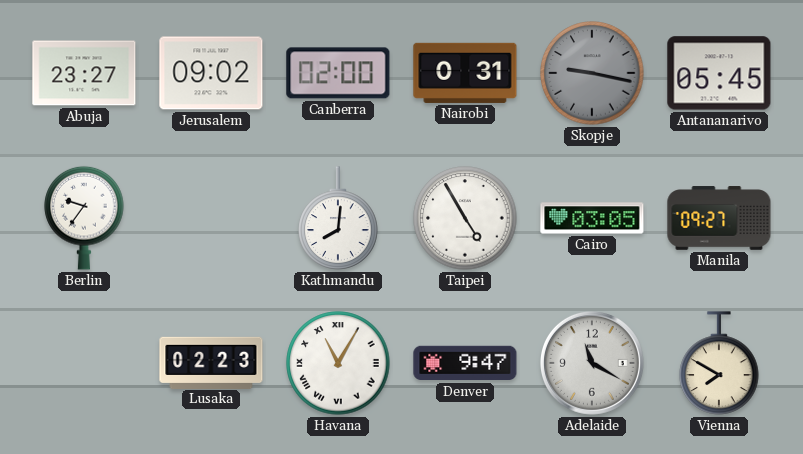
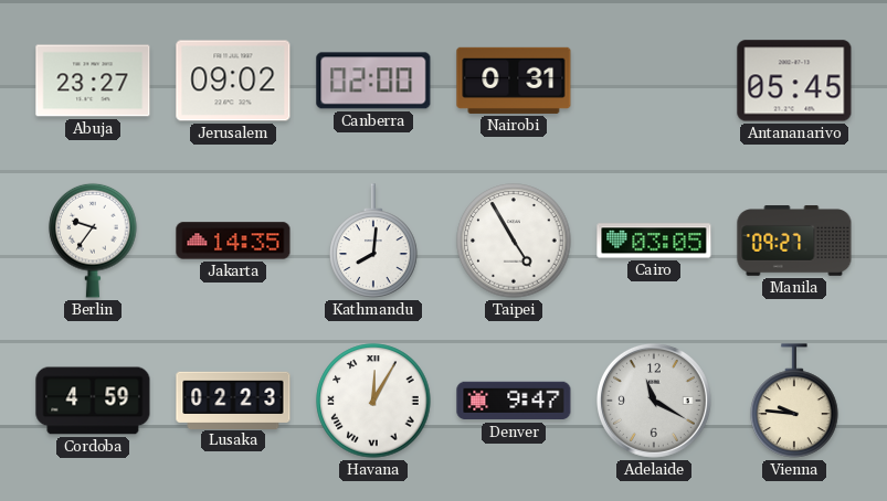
Skopje: 9:17 -> none
Jakarta: none -> 14:35
Cordoba: none -> 4:59
Havana: 11:05 -> 12:05
Vienna: 7:50 -> 9:46
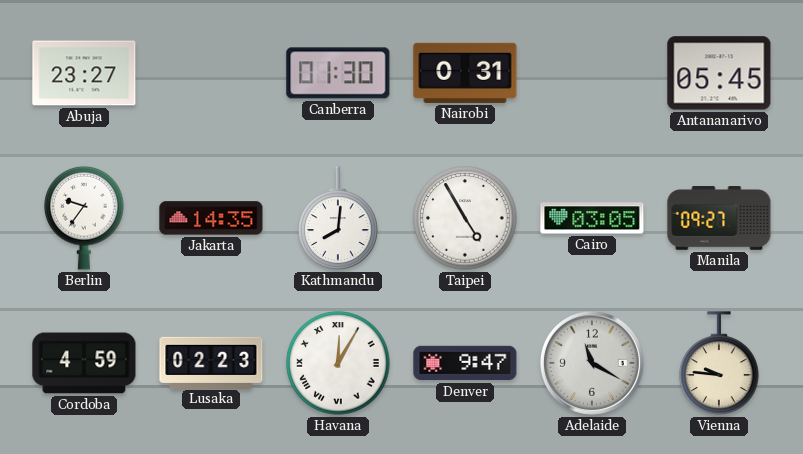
Jerusalem: 09:02 -> none
Canberra: 02:00 -> 01:30
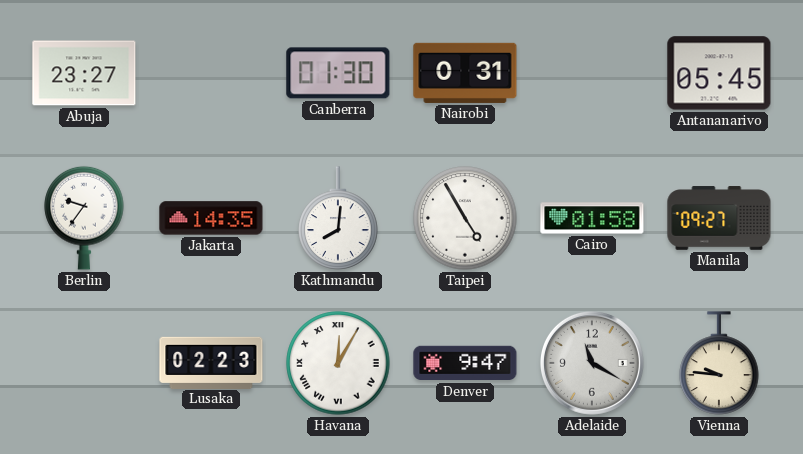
Cairo: 03:05 -> 01:58
Cordoba: 4:59 -> none
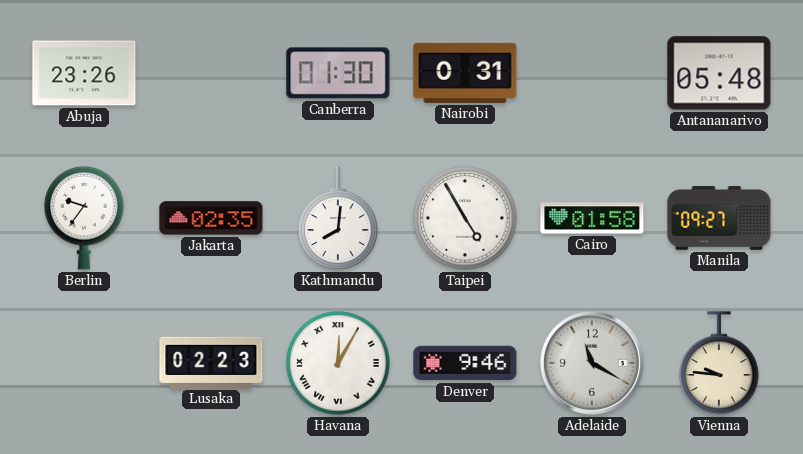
Abuja: 23:27 -> 23:26
Antananarivo: 05:45 -> 05:48
Jakarta: 14:35 -> 02:35
Denver: 9:47 -> 9:46
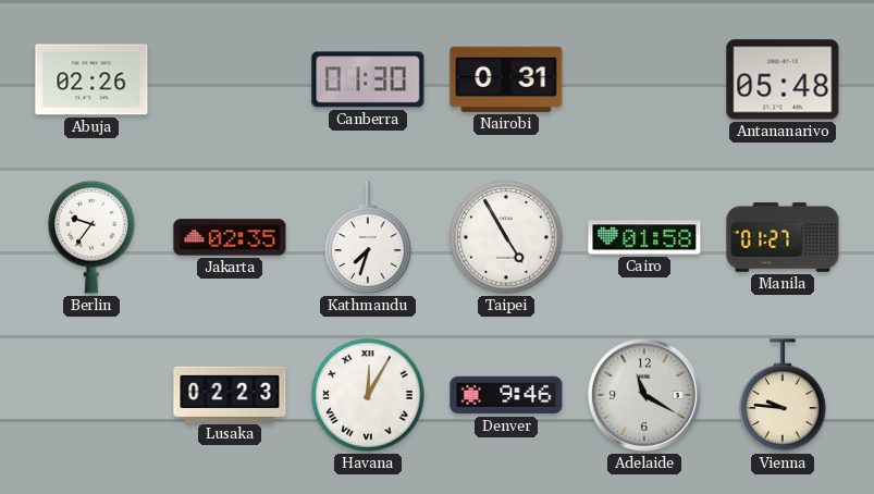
Abuja: 23:26 -> 02:26
Kathmandu: 8:01 -> 7:33
Manila: 09:27 -> 01:27
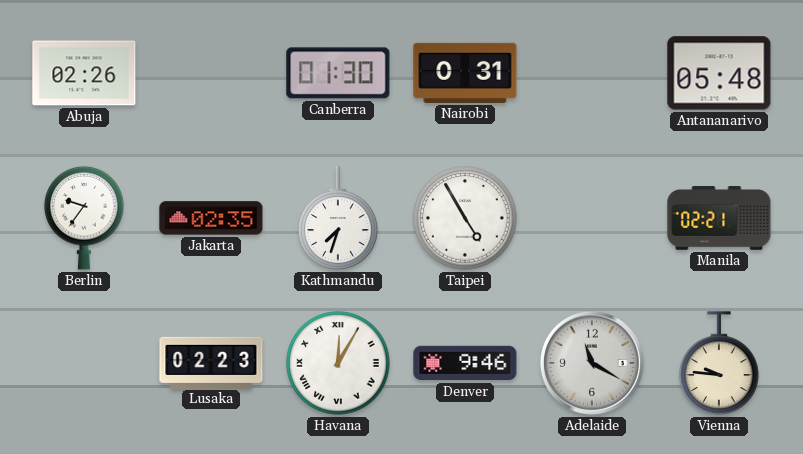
Cairo: 01:58 -> none
Manila: 01:27 -> 02:21
